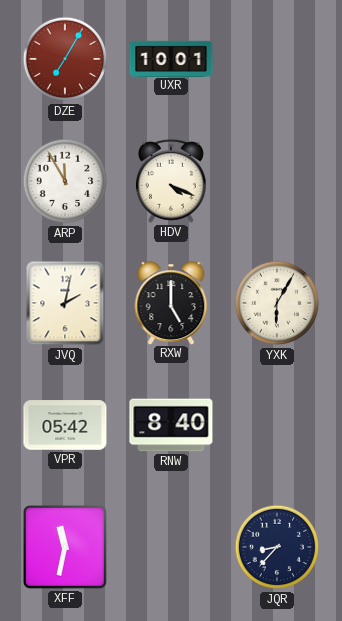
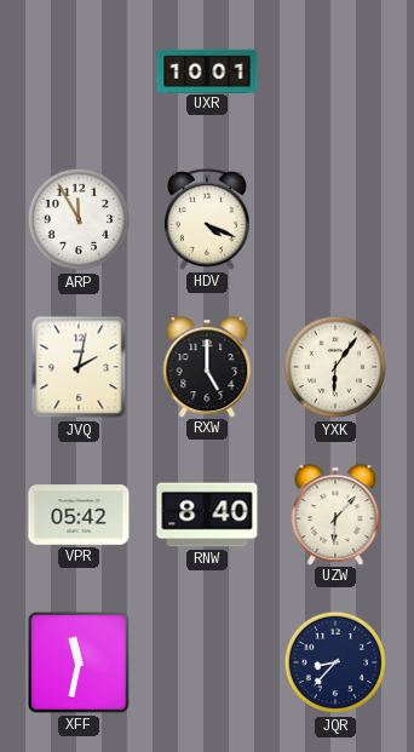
DZE: 7:05 -> none
YXK: 6:05 -> 6:06
UZW: none -> 6:07
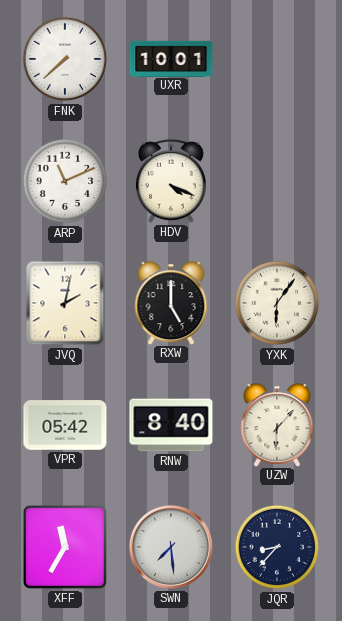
FNK: none -> 7:38
ARP: 11:55 -> 11:11
XFF: 11:32 -> 11:35
SWN: none -> 7:29
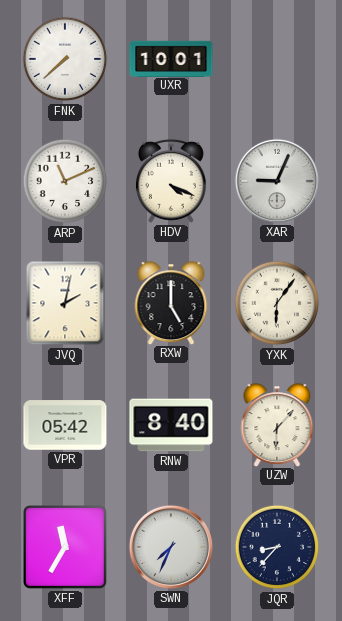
XAR: none -> 9:04
SWN: 7:29 -> 7:34
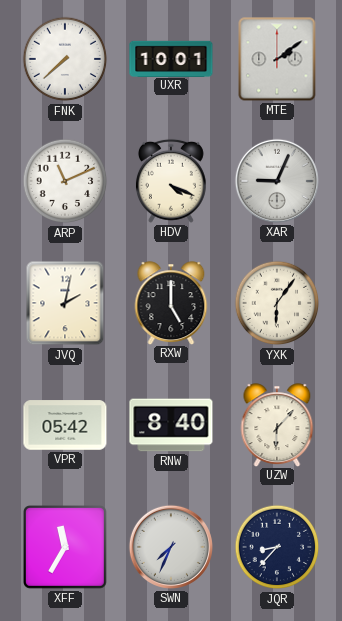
MTE: none -> 2:09
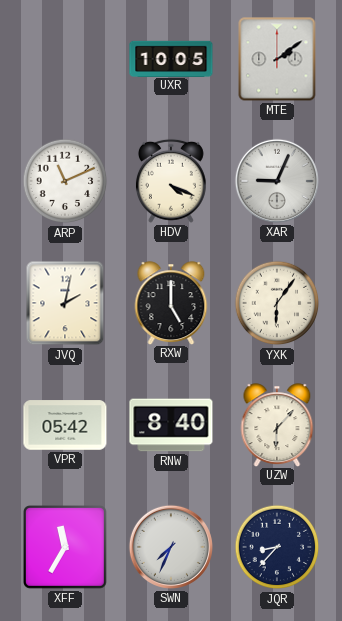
FNK: 7:38 -> none
UXR: 10:01 -> 10:05
